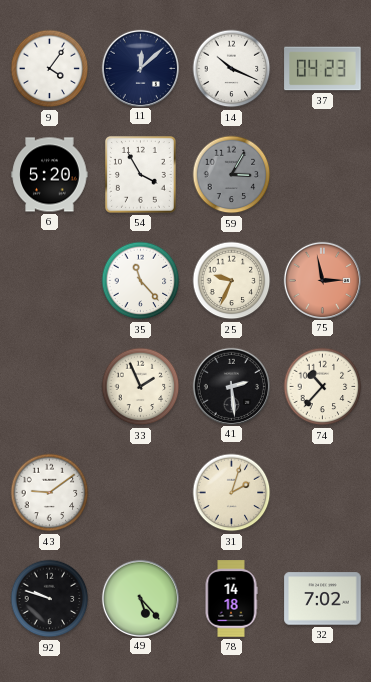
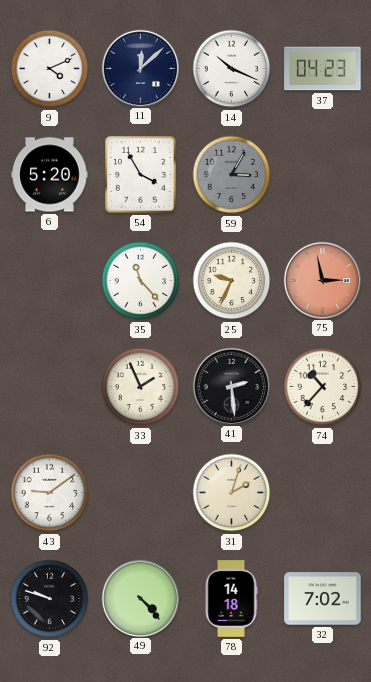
9: 4:06 -> 4:11
49: 5:23 -> 4:23
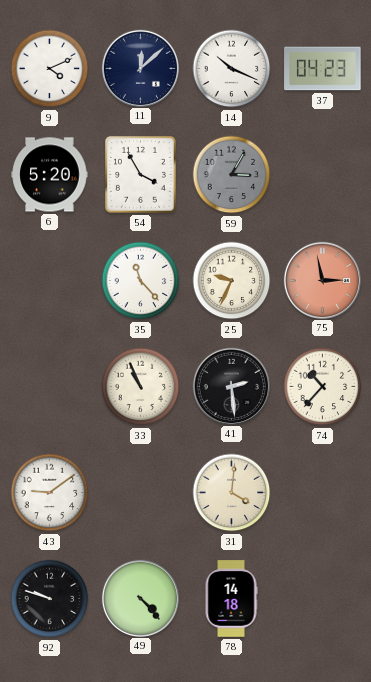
33: 1:56 -> 10:56
31: 2:03 -> 4:01
32: 7:02 -> none
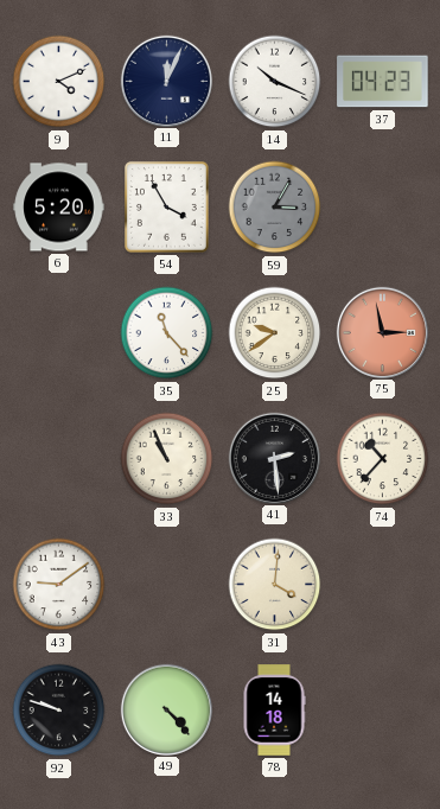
11: 12:08 -> 12:04
25: 9:34 -> 9:39
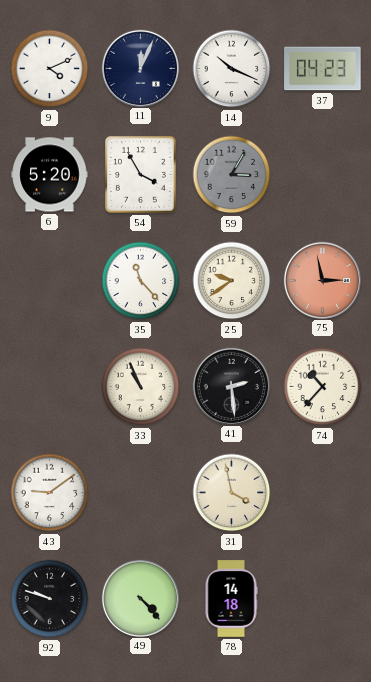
31: 4:01 -> 3:58
